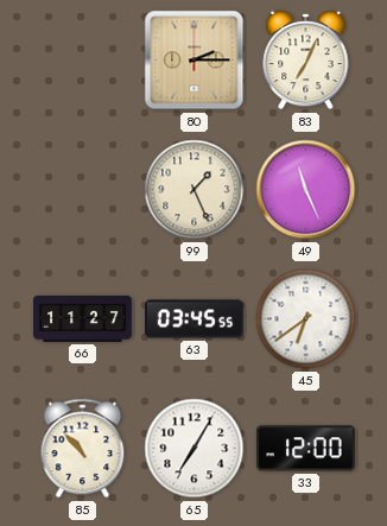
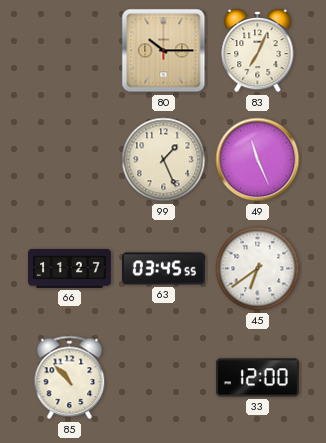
80: 2:15 -> 10:15
65: 7:05 -> none
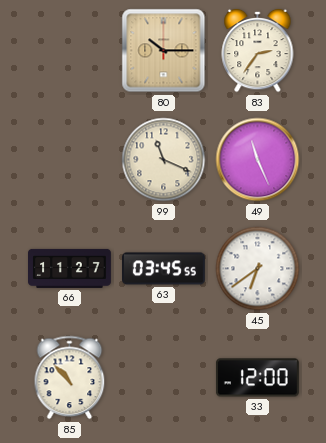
83: 7:04 -> 2:36
99: 1:26 -> 11:19
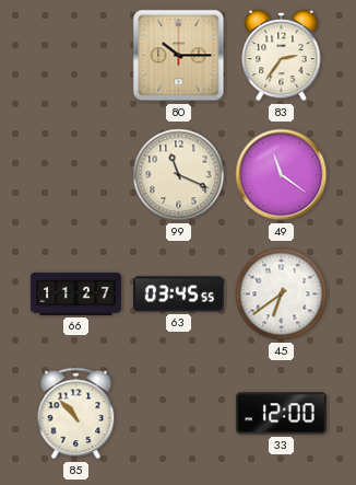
49: 11:26 -> 11:21
